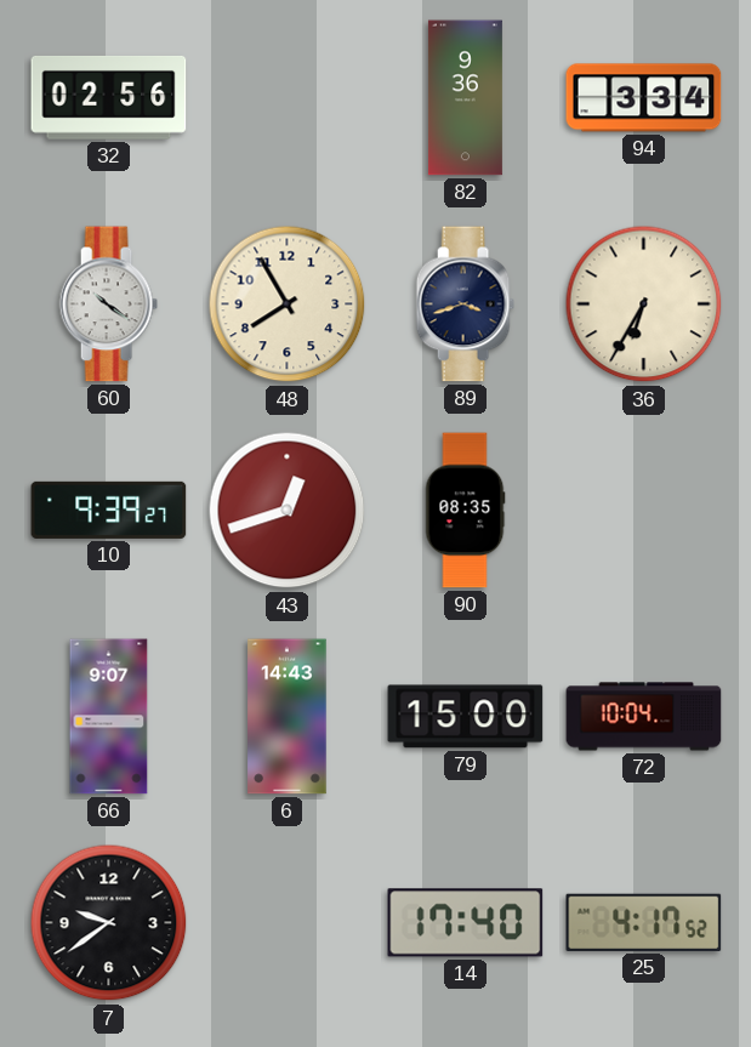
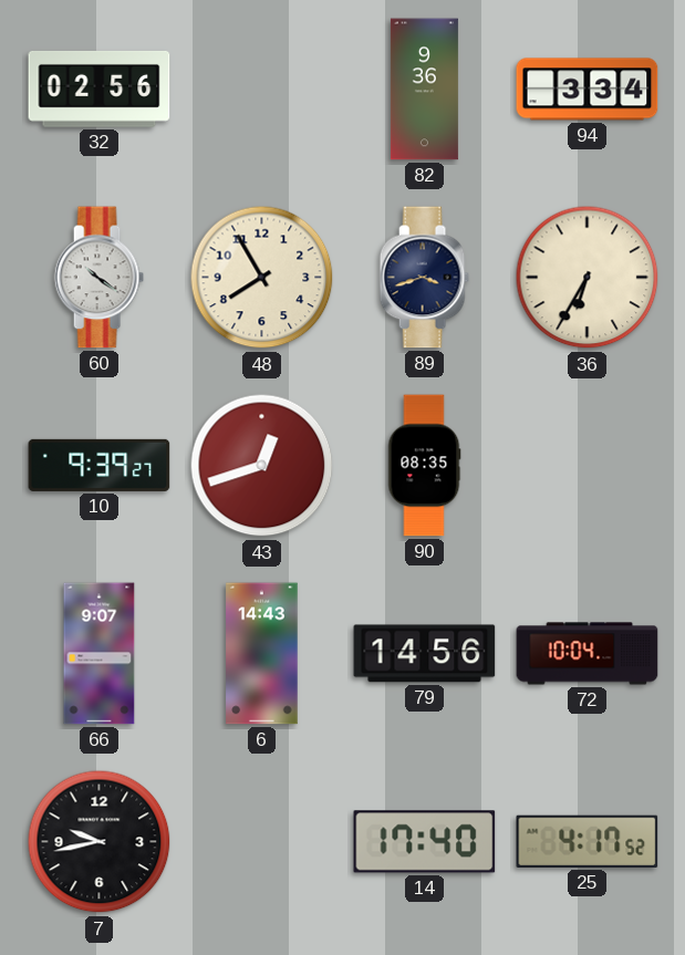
79: 15:00 -> 14:56
7: 9:39 -> 9:43
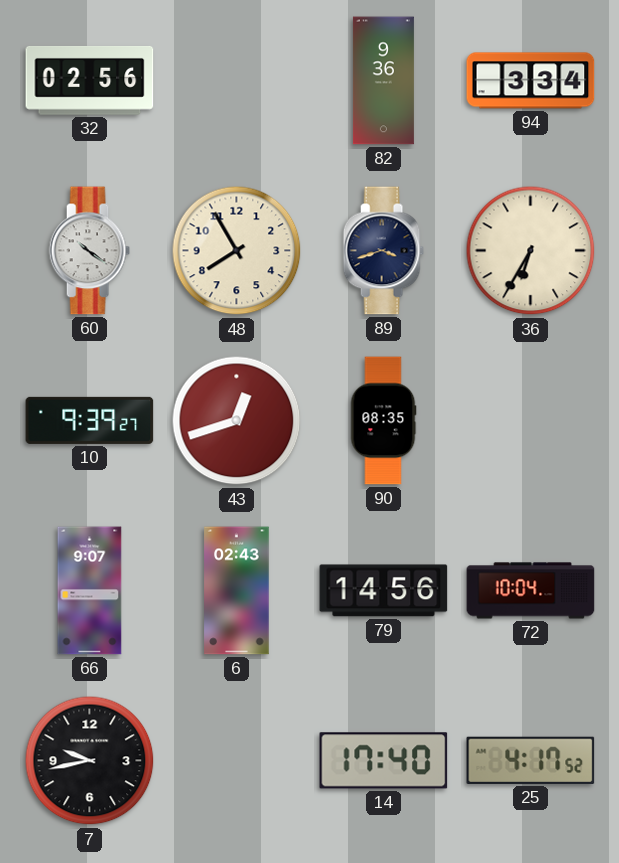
6: 14:43 -> 02:43
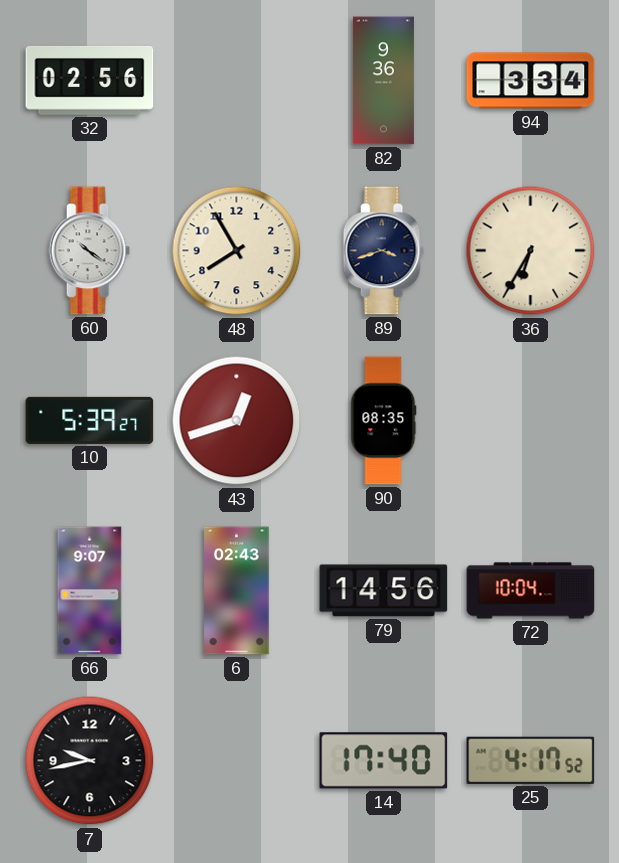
10: 9:39 -> 5:39
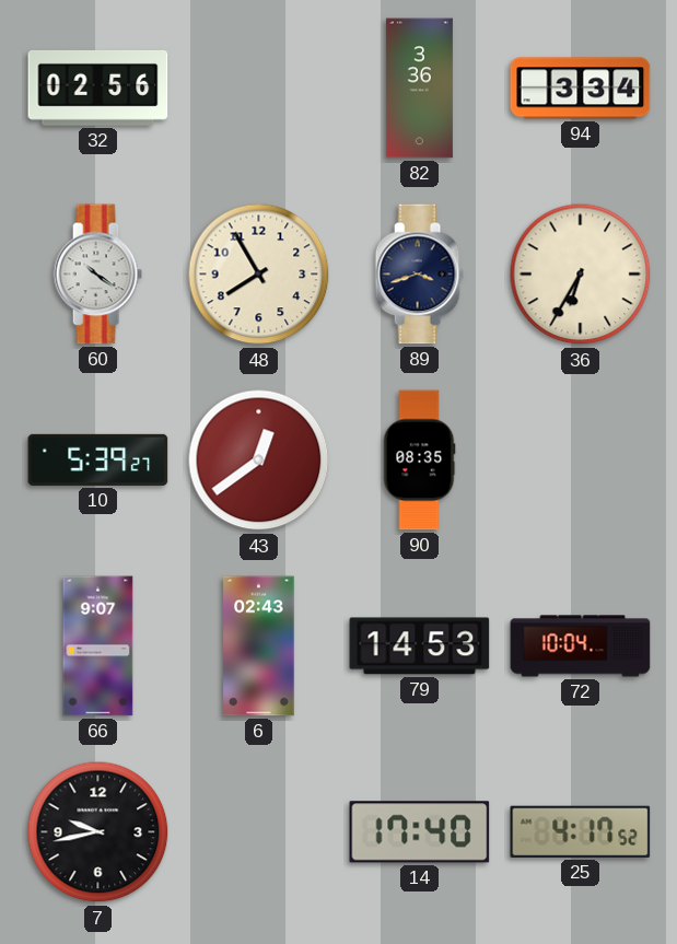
82: 9:36 -> 3:36
43: 12:42 -> 12:39
79: 14:56 -> 14:53
